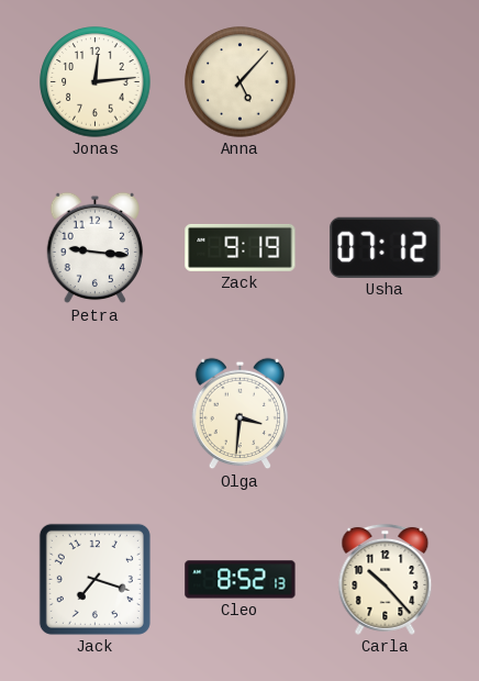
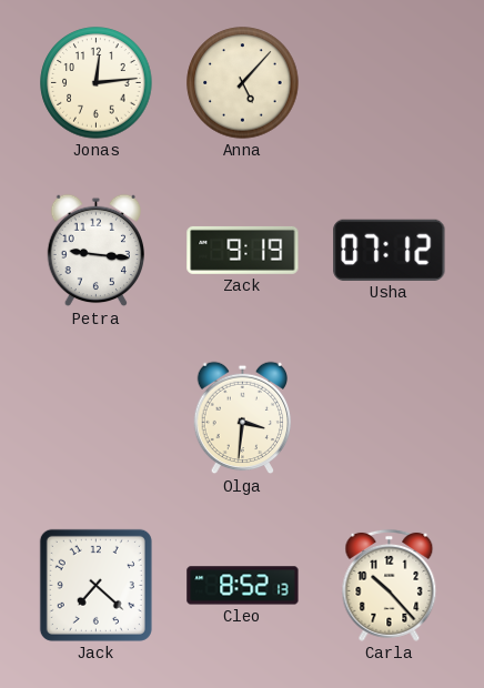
Jack: 7:18 -> 7:22
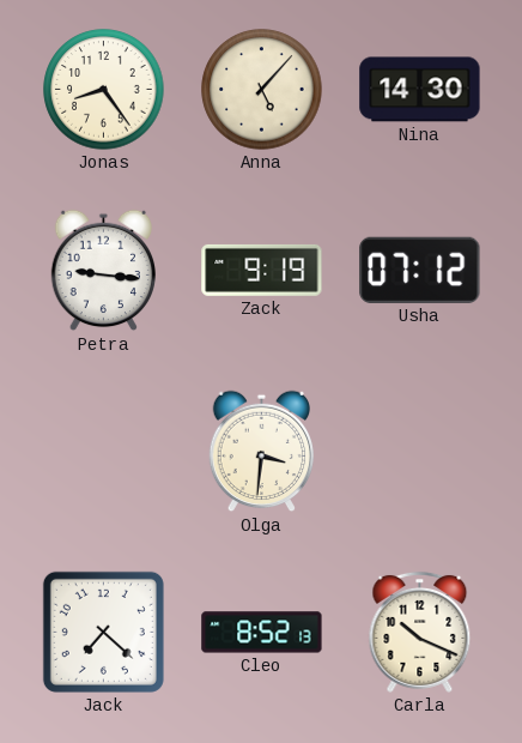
Jonas: 12:14 -> 8:24
Nina: none -> 14:30
Carla: 10:23 -> 10:19
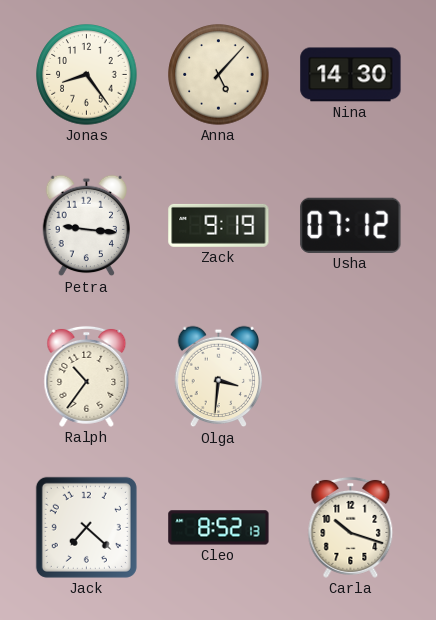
Ralph: none -> 10:36
Carla: 10:19 -> 10:18
